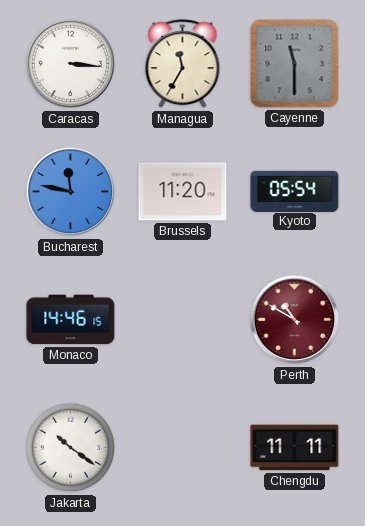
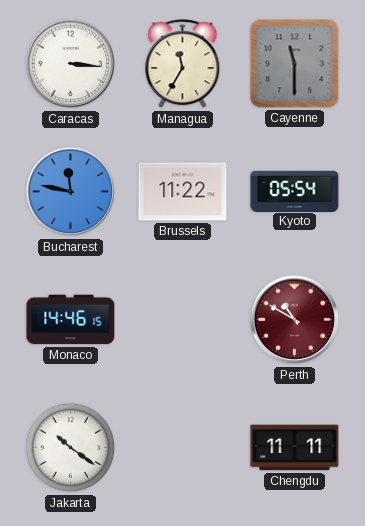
Brussels: 11:20 -> 11:22
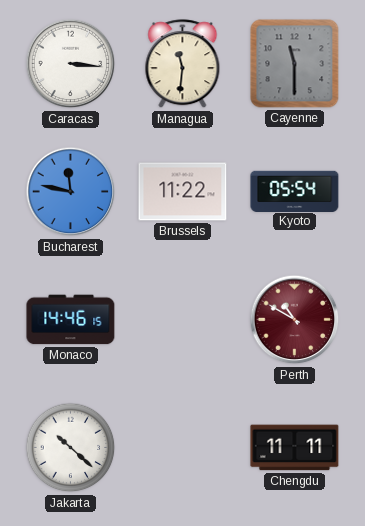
Managua: 11:35 -> 11:31
Jakarta: 10:21 -> 10:22
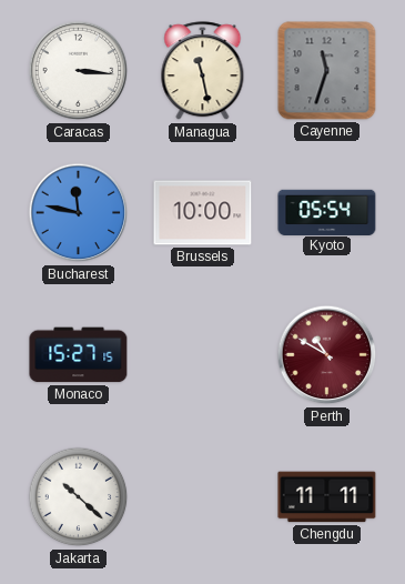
Managua: 11:31 -> 11:28
Cayenne: 11:30 -> 11:33
Brussels: 11:22 -> 10:00
Monaco: 14:46 -> 15:27
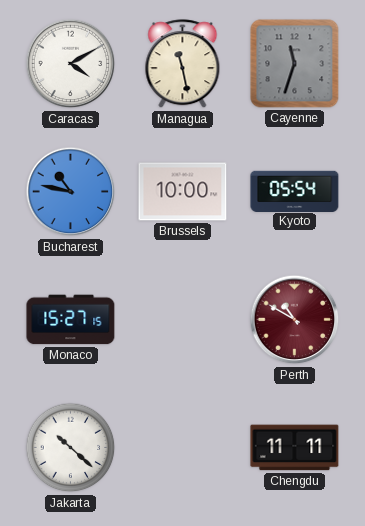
Caracas: 3:16 -> 4:10
Bucharest: 11:47 -> 10:47
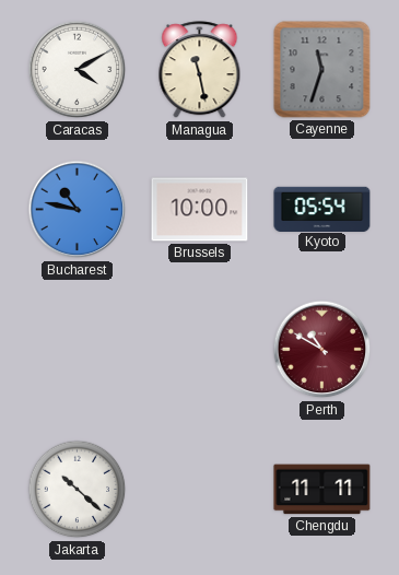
Monaco: 15:27 -> none
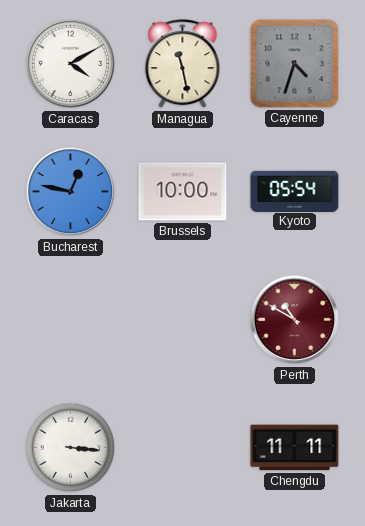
Cayenne: 11:33 -> 4:33
Bucharest: 10:47 -> 12:47
Jakarta: 10:22 -> 3:16
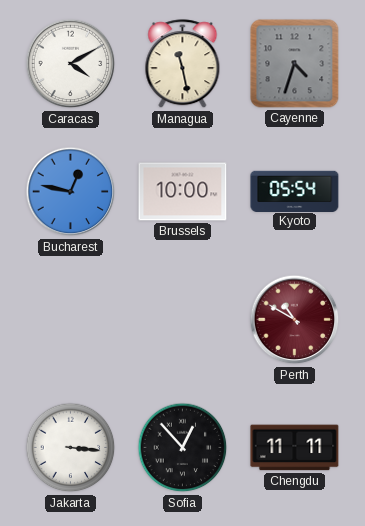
Sofia: none -> 12:53
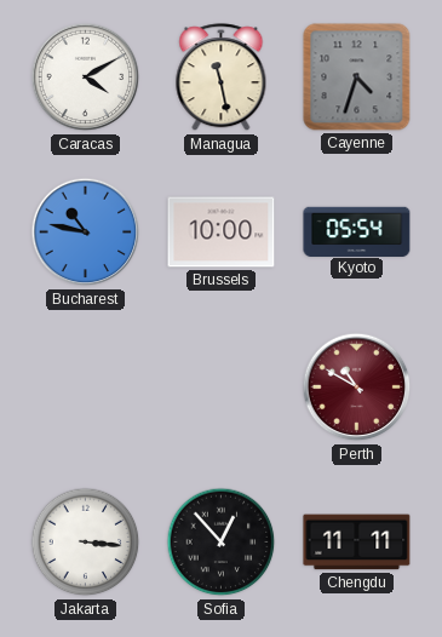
Bucharest: 12:47 -> 10:47
